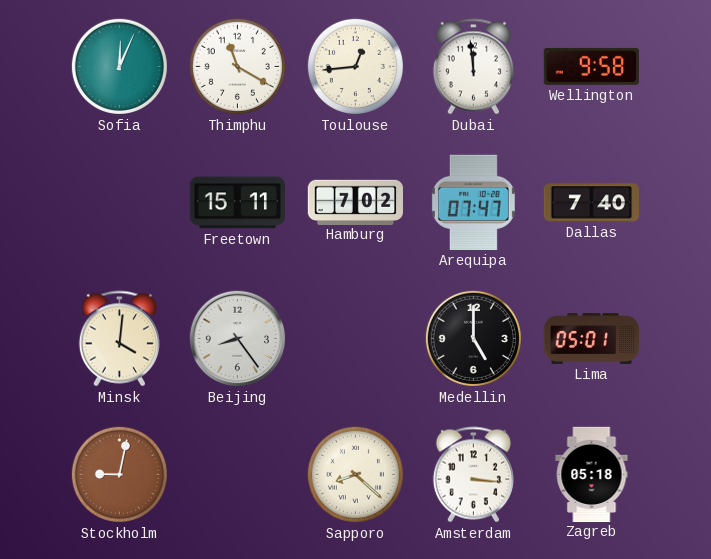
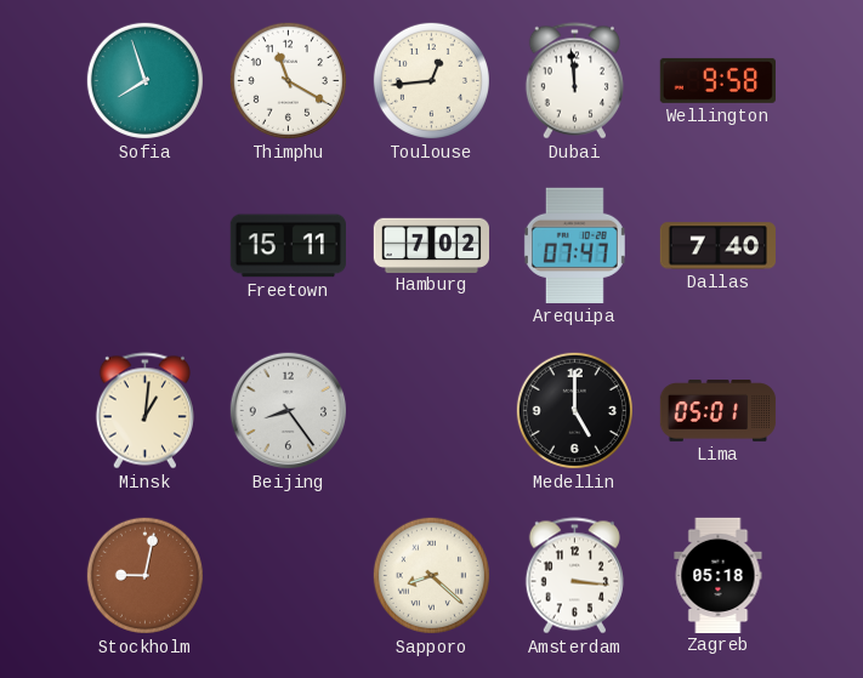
Sofia: 12:04 -> 7:57
Minsk: 4:01 -> 1:01
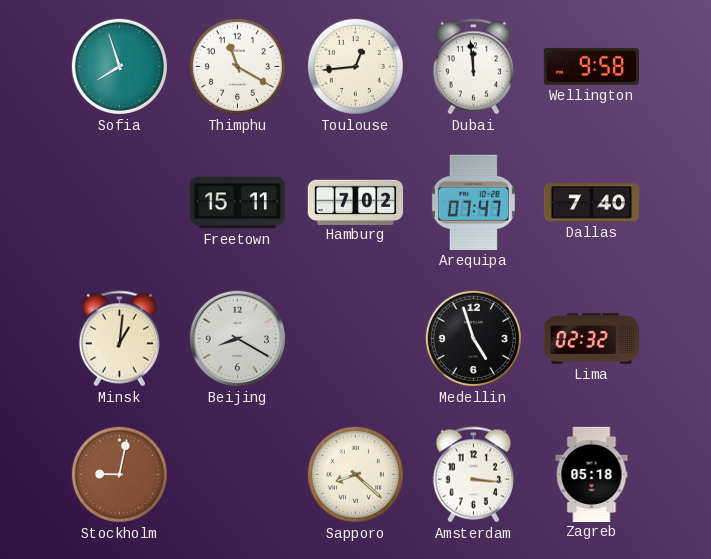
Beijing: 8:24 -> 8:20
Medellin: 5:00 -> 4:57
Lima: 05:01 -> 02:32
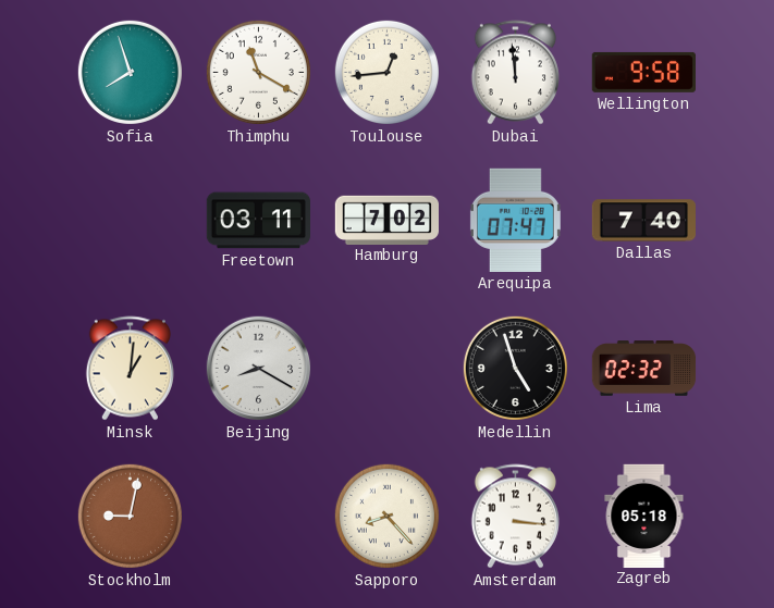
Freetown: 15:11 -> 03:11
Sapporo: 8:22 -> 8:23
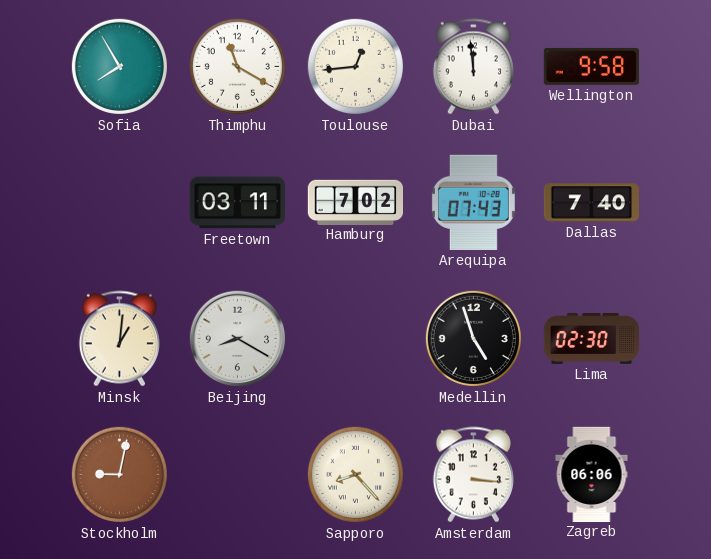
Sofia: 7:57 -> 7:55
Arequipa: 07:47 -> 07:43
Lima: 02:32 -> 02:30
Zagreb: 05:18 -> 06:06
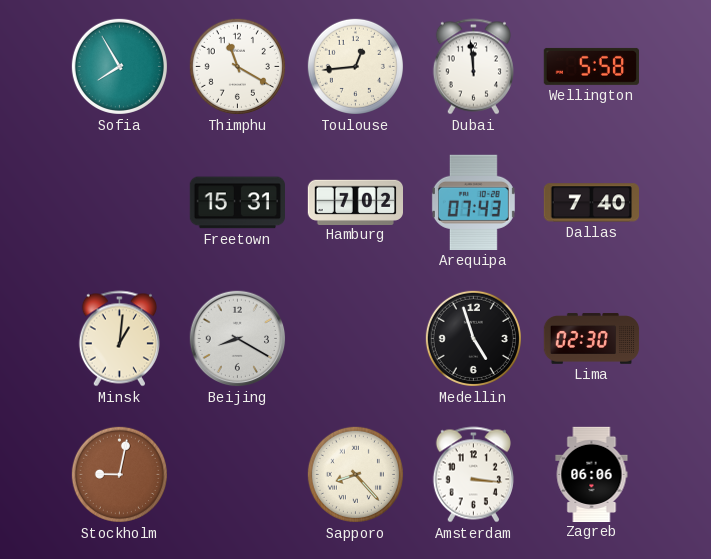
Wellington: 9:58 -> 5:58
Freetown: 03:11 -> 15:31
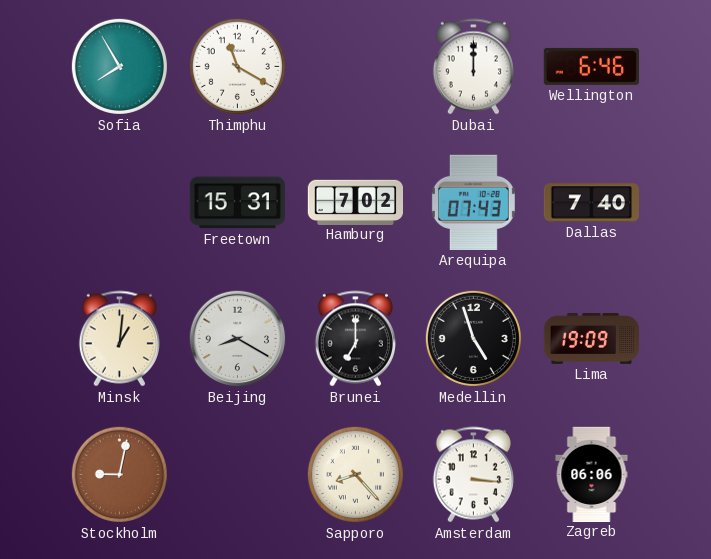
Toulouse: 12:44 -> none
Dubai: 11:59 -> 12:00
Wellington: 5:58 -> 6:46
Brunei: none -> 7:00
Lima: 02:30 -> 19:09
